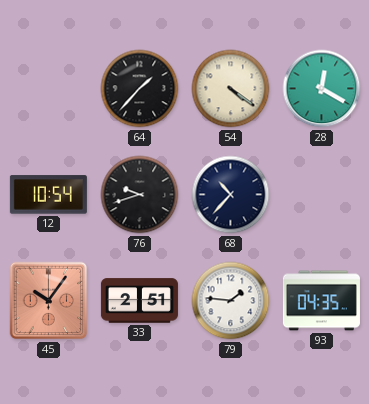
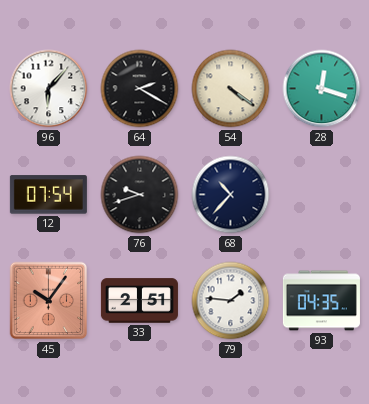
96: none -> 6:07
64: 1:37 -> 2:20
28: 12:20 -> 12:18
12: 10:54 -> 07:54
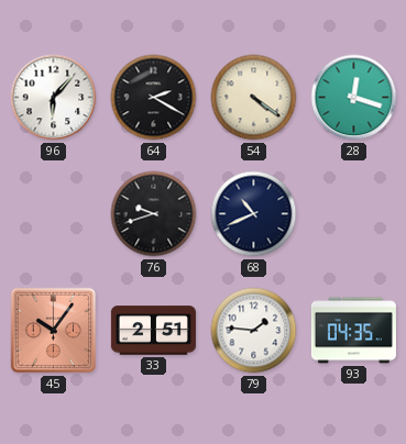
12: 07:54 -> none
68: 10:37 -> 10:41
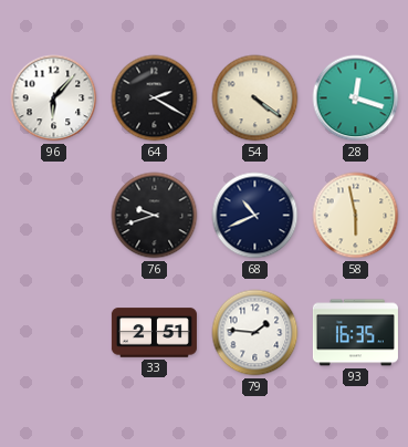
58: none -> 5:58
45: 10:06 -> none
93: 04:35 -> 16:35
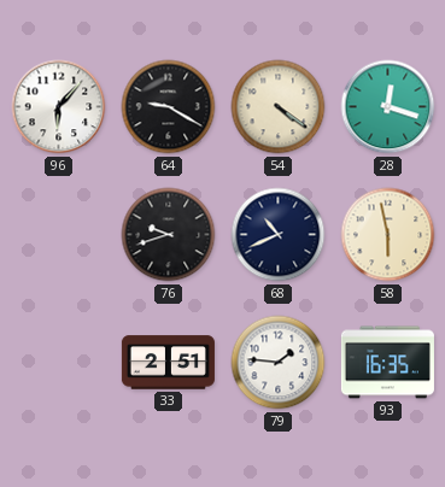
64: 2:20 -> 9:20
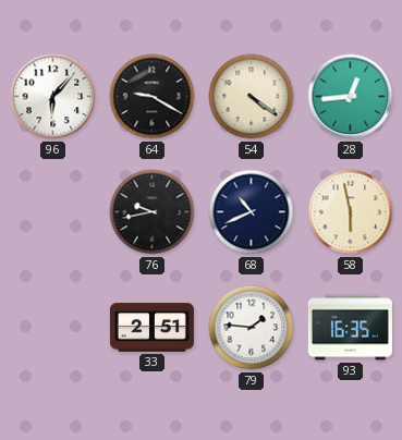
28: 12:18 -> 12:44
76: 9:42 -> 9:43
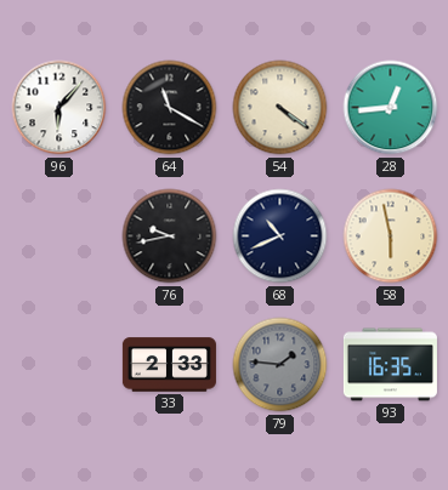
64: 9:20 -> 11:20
33: 2:51 -> 2:33
79 dial: white -> grey
